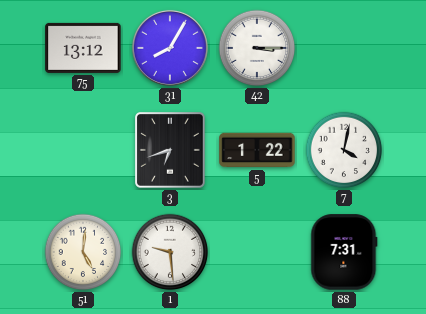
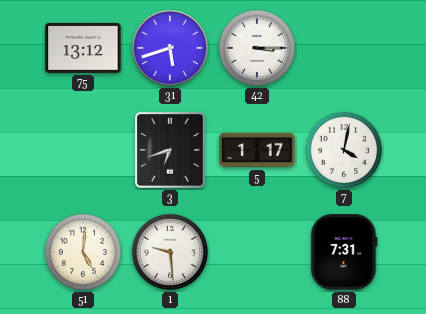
31: 8:05 -> 5:42
5: 1:22 -> 1:17
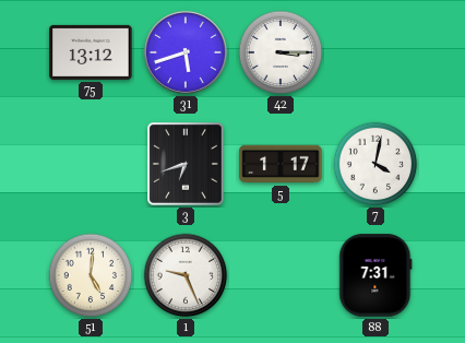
1: 9:29 -> 9:26
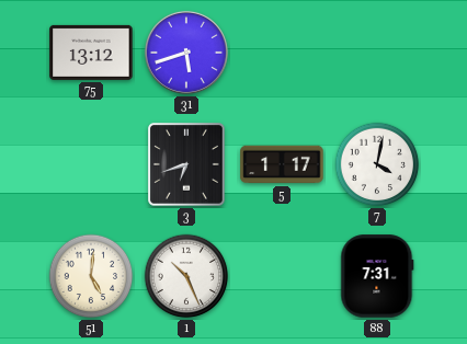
42: 3:15 -> none
1: 9:26 -> 10:26
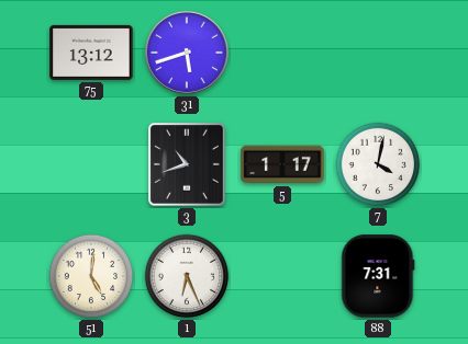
3: 6:42 -> 10:42
1: 10:26 -> 6:26
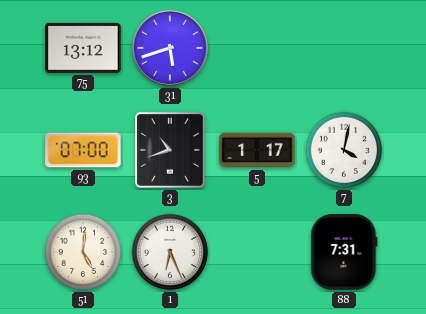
93: none -> 07:00
